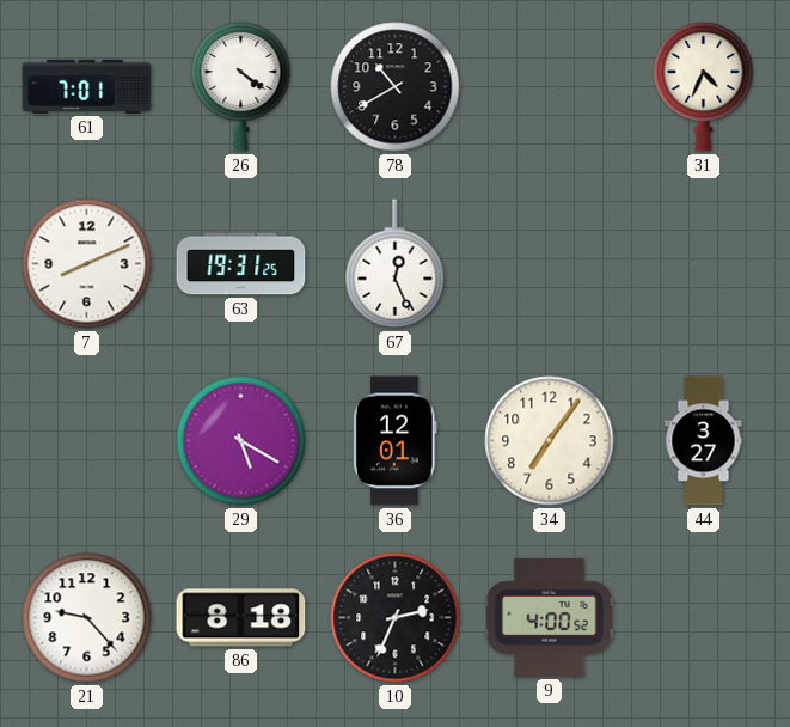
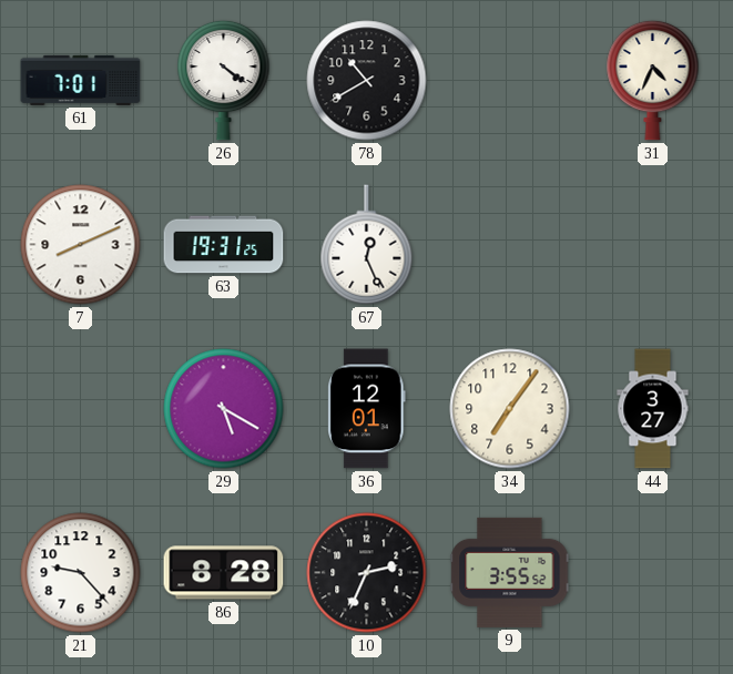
86: 8:18 -> 8:28
9: 4:00 -> 3:55
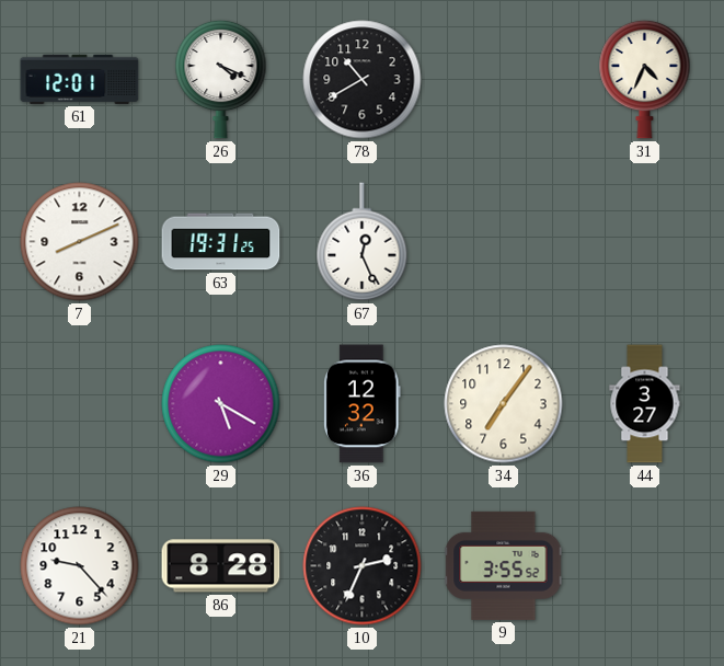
61: 7:01 -> 12:01
26: 4:21 -> 4:19
36: 12:01 -> 12:32
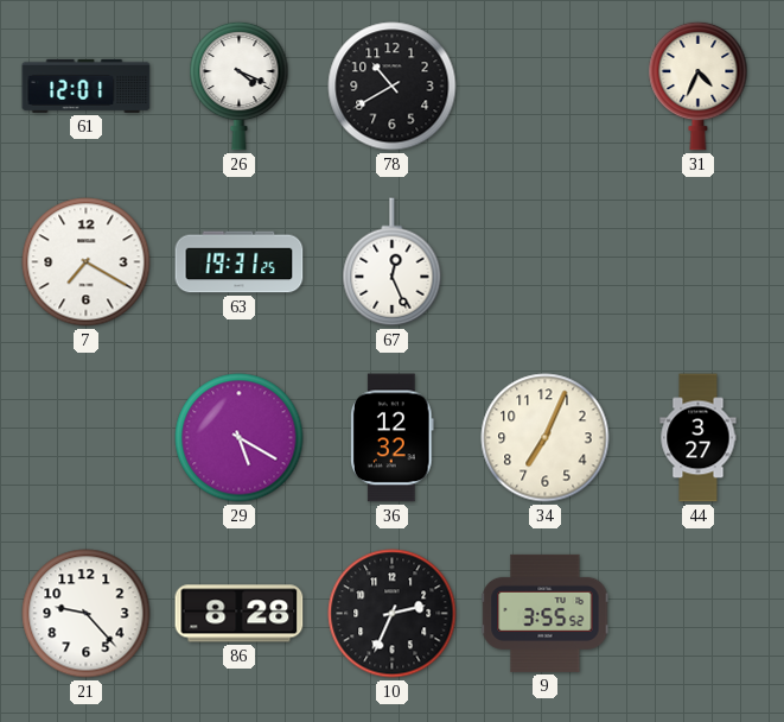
7: 8:11 -> 7:20
34: 7:06 -> 7:04
